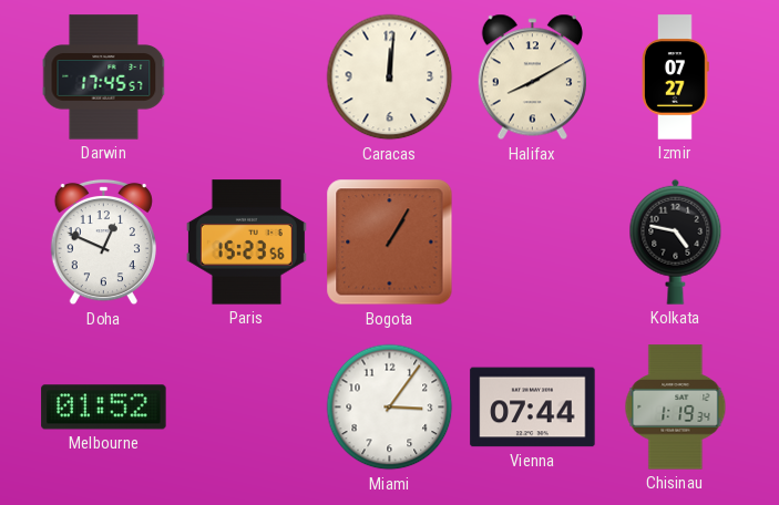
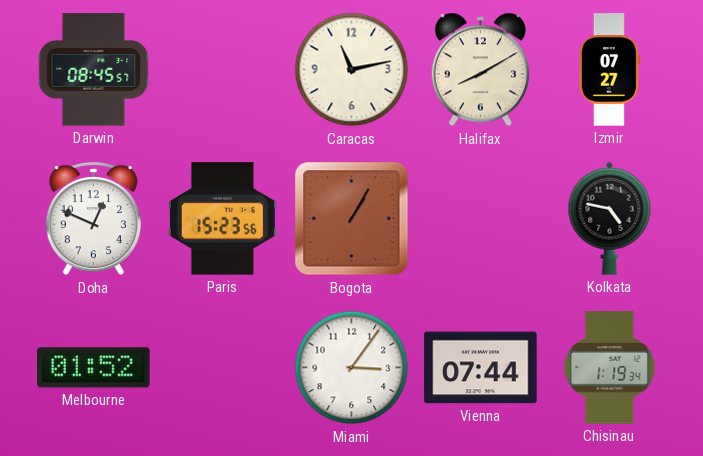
Darwin: 17:45 -> 08:45
Caracas: 12:01 -> 11:13
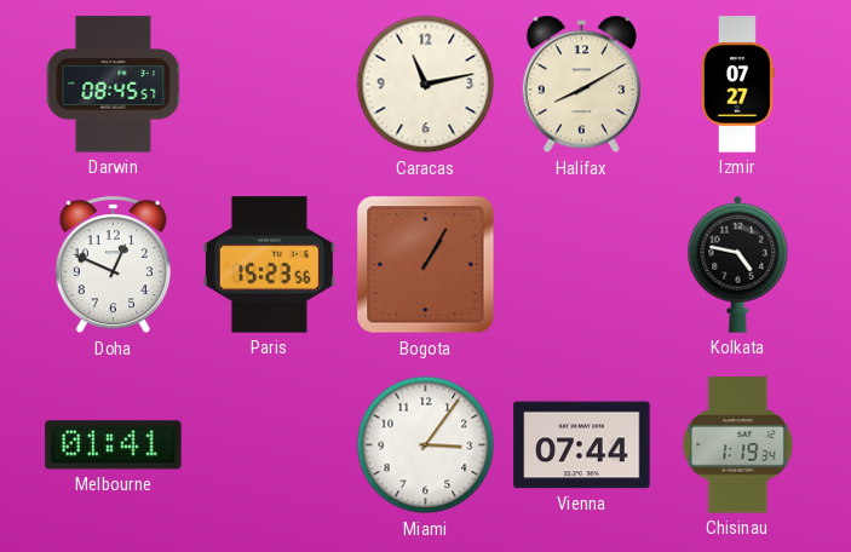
Melbourne: 01:52 -> 01:41
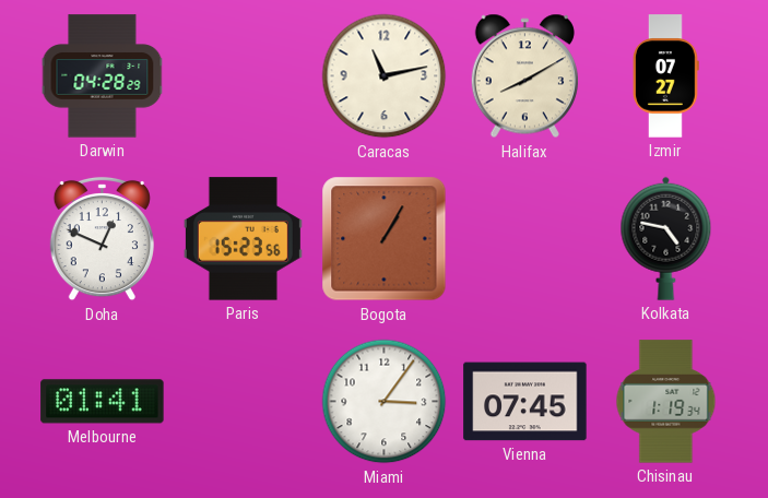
Darwin: 08:45 -> 04:28
Vienna: 07:44 -> 07:45
